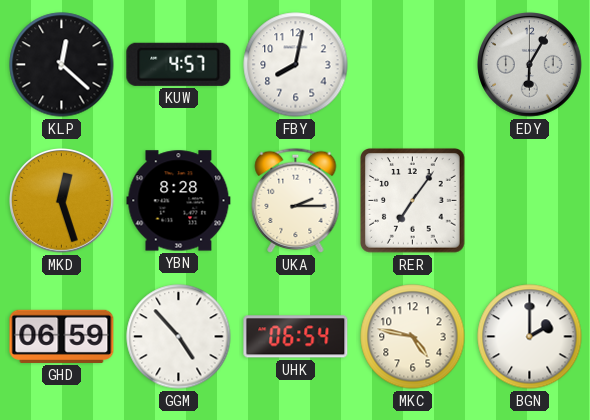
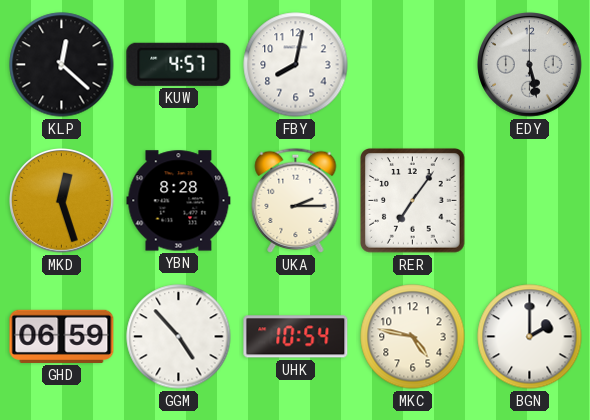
EDY: 6:05 -> 5:28
UHK: 06:54 -> 10:54
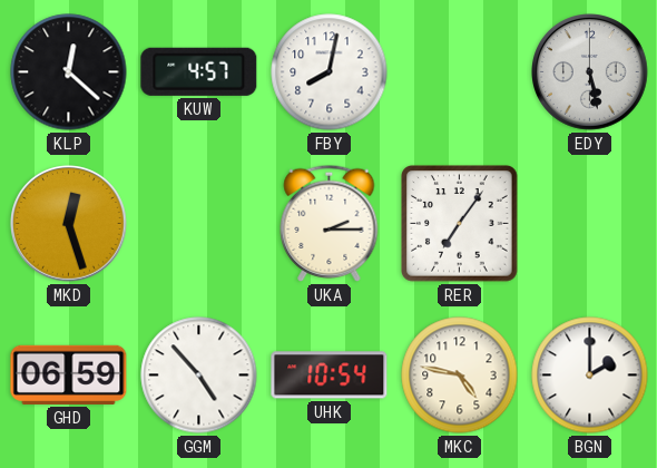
YBN: 8:28 -> none
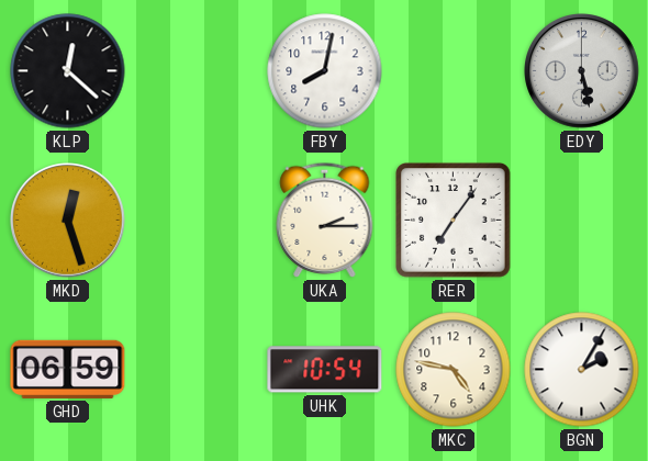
KUW: 4:57 -> none
GGM: 4:53 -> none
BGN: 2:00 -> 2:05
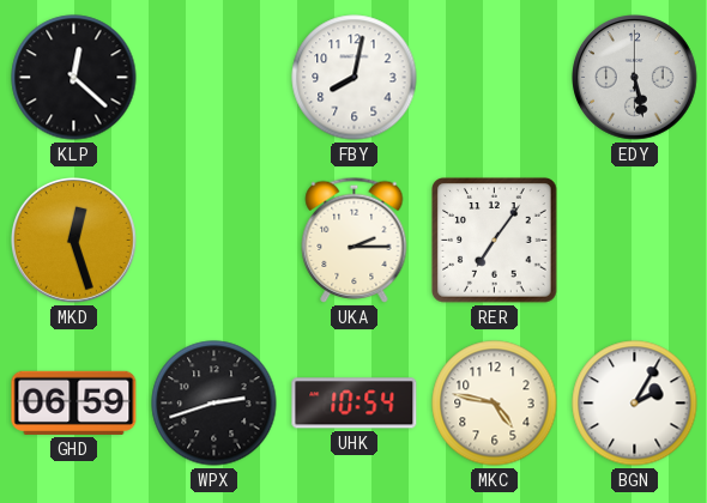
WPX: none -> 2:42
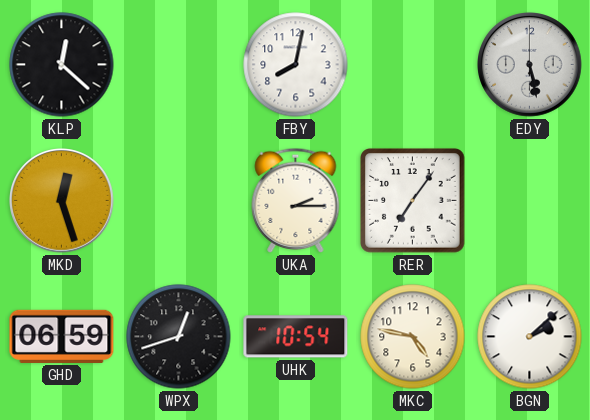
WPX: 2:42 -> 12:42
BGN: 2:05 -> 2:08
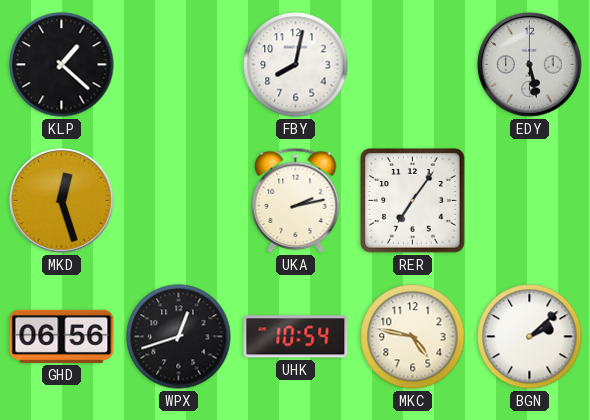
KLP: 12:22 -> 1:22
UKA: 2:15 -> 2:13
GHD: 06:59 -> 06:56
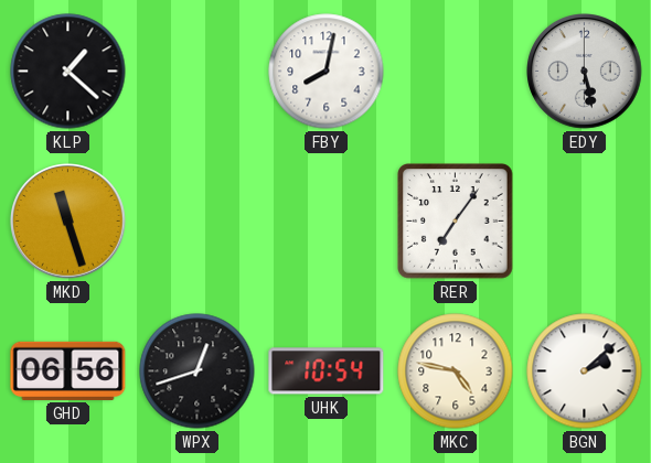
MKD: 12:27 -> 11:27
UKA: 2:13 -> none
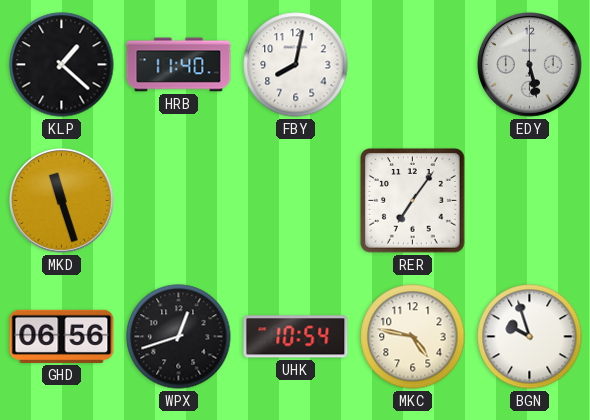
HRB: none -> 11:40
BGN: 2:08 -> 9:57
